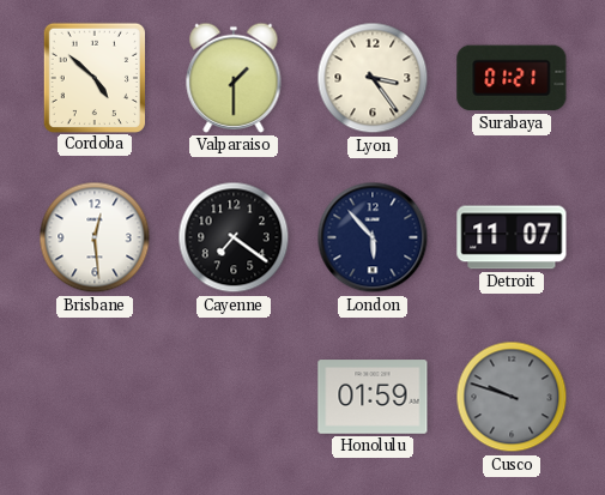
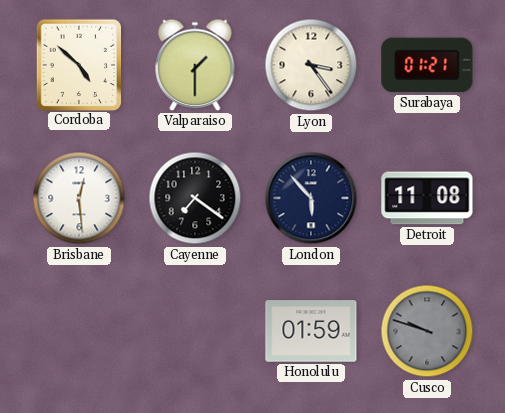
Detroit: 11:07 -> 11:08
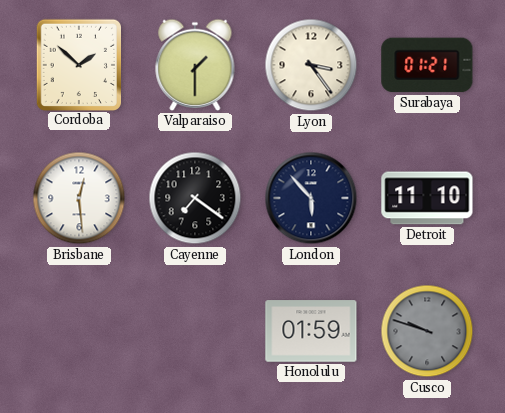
Cordoba: 4:52 -> 1:52
Detroit: 11:08 -> 11:10
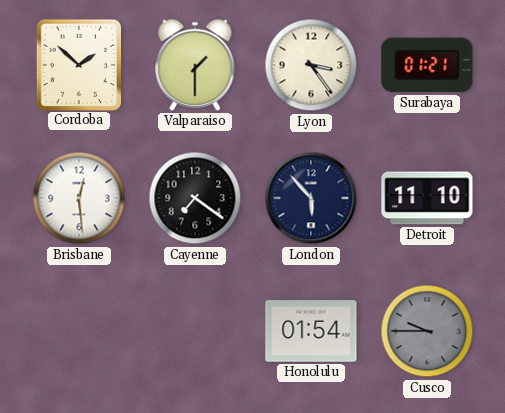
Honolulu: 01:59 -> 01:54
Cusco: 9:48 -> 9:45
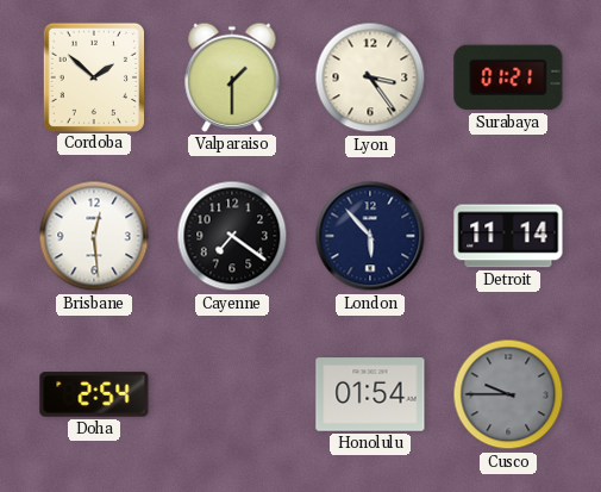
Detroit: 11:10 -> 11:14
Doha: none -> 2:54
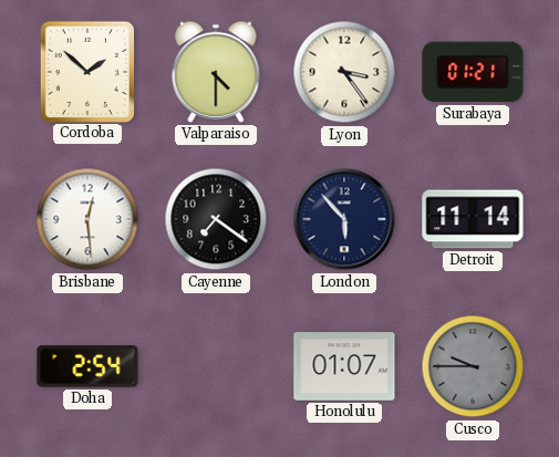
Valparaiso: 1:30 -> 4:30
Honolulu: 01:54 -> 01:07
